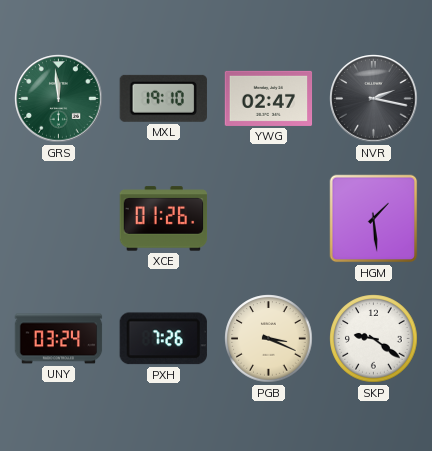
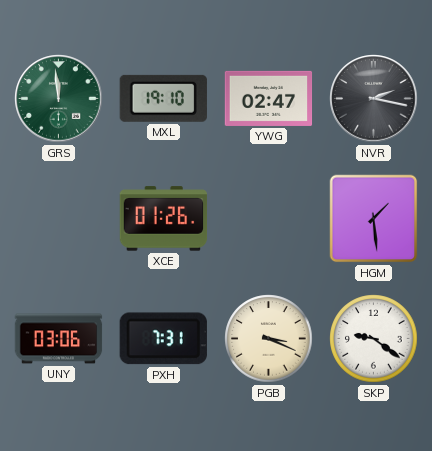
UNY: 03:24 -> 03:06
PXH: 7:26 -> 7:31
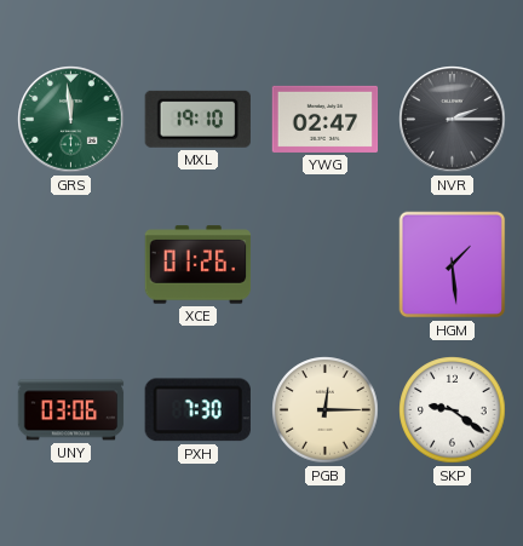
NVR: 2:17 -> 2:15
PXH: 7:31 -> 7:30
PGB: 3:19 -> 12:15
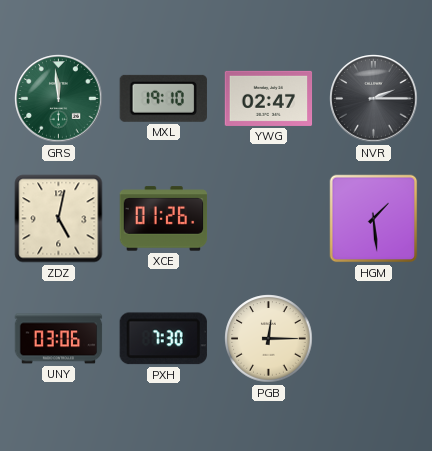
ZDZ: none -> 5:02
SKP: 9:21 -> none
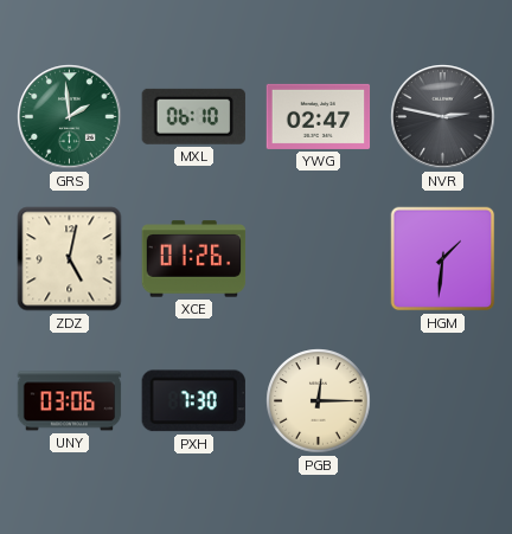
GRS: 11:59 -> 1:59
MXL: 19:10 -> 06:10
NVR: 2:15 -> 2:47
HGM: 1:29 -> 1:31
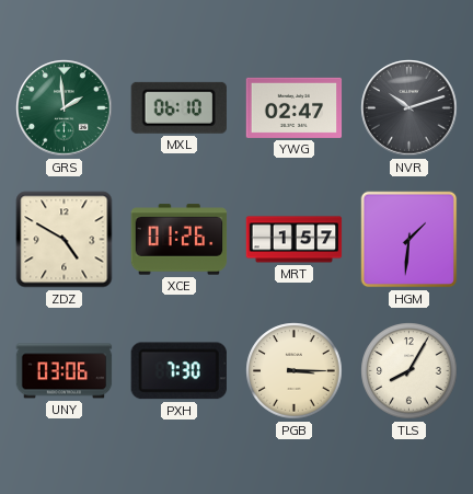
NVR: 2:47 -> 10:12
ZDZ: 5:02 -> 4:50
MRT: none -> 1:57
PGB: 12:15 -> 3:15
TLS: none -> 8:05
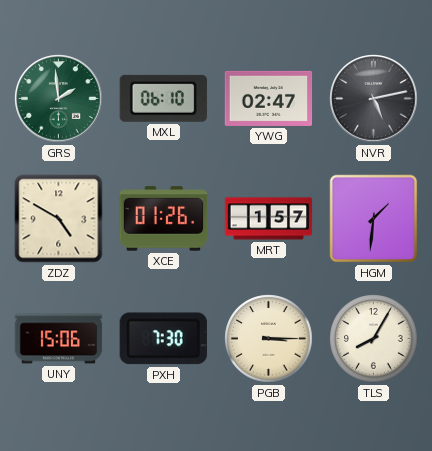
NVR: 10:12 -> 5:13
UNY: 03:06 -> 15:06
